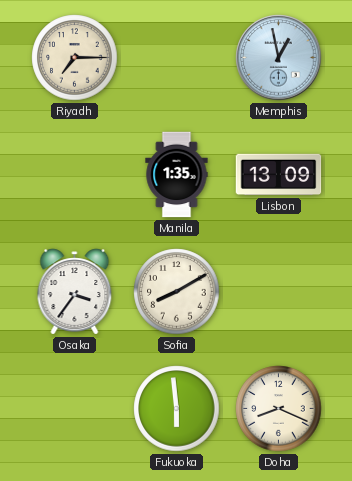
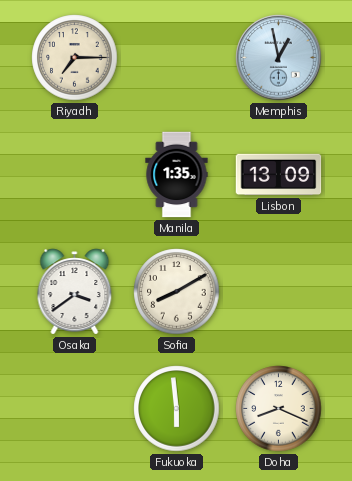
Osaka: 3:36 -> 3:39
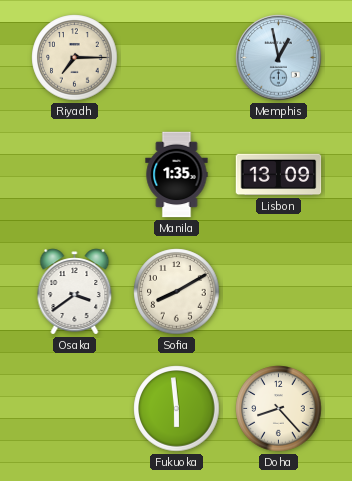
Doha: 8:19 -> 8:23
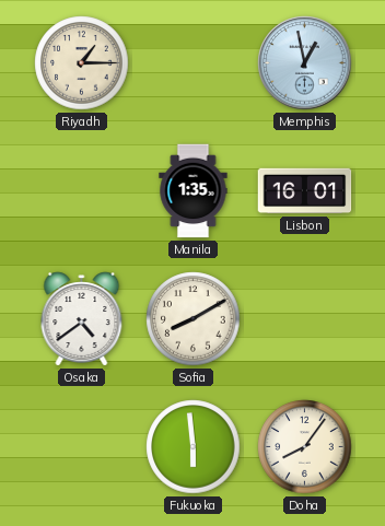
Riyadh: 7:15 -> 1:15
Lisbon: 13:09 -> 16:01
Osaka: 3:39 -> 4:39
Doha: 8:23 -> 8:06
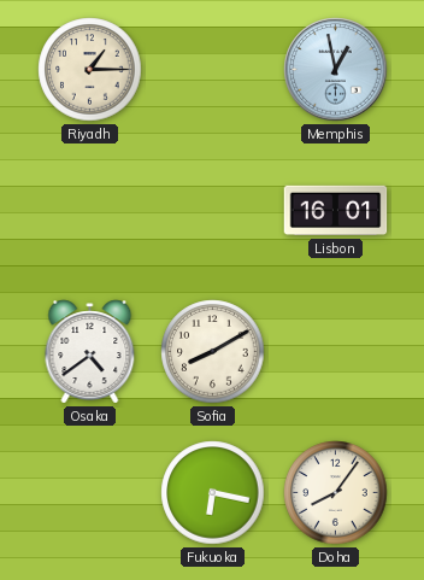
Manila: 1:35 -> none
Fukuoka: 5:59 -> 6:17
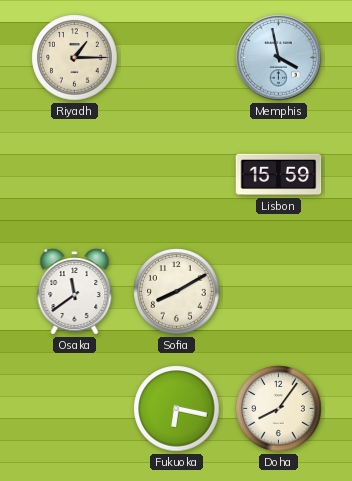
Memphis: 12:58 -> 3:58
Lisbon: 16:01 -> 15:59
Osaka: 4:39 -> 11:39
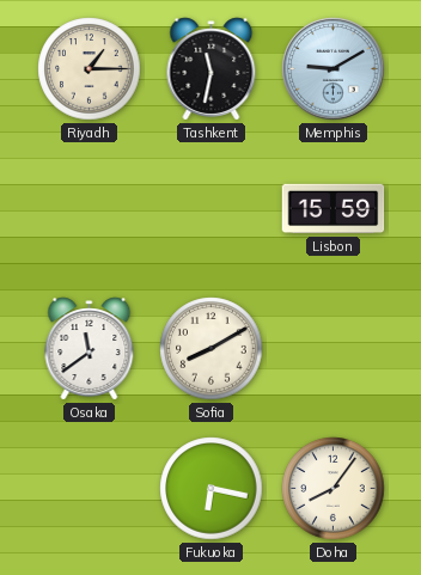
Tashkent: none -> 11:32
Memphis: 3:58 -> 9:10
